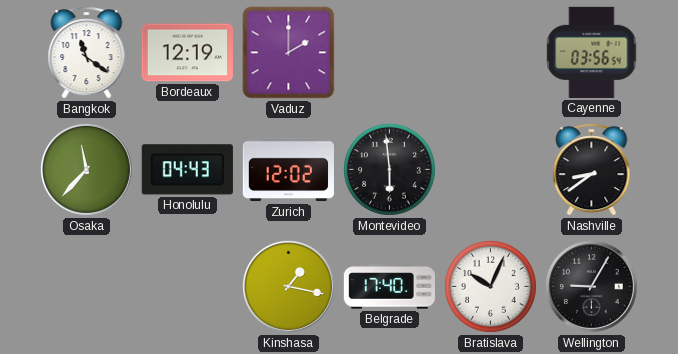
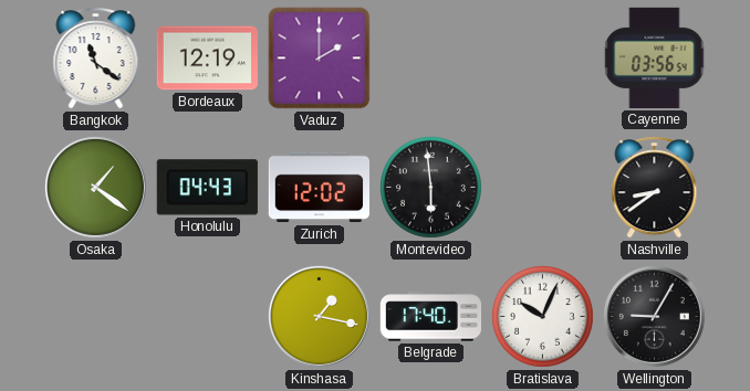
Osaka: 11:37 -> 1:21
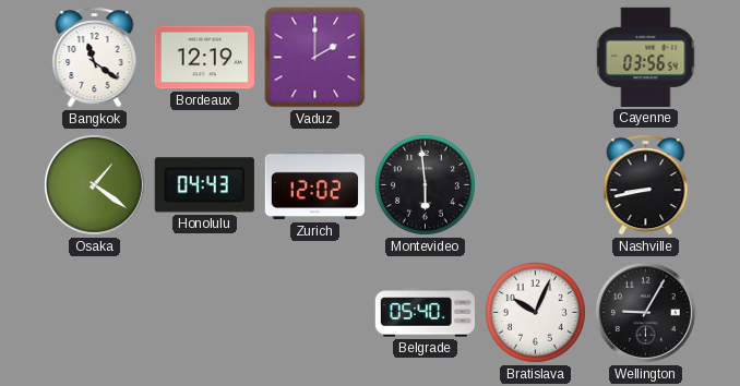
Nashville: 8:39 -> 8:43
Kinshasa: 1:17 -> none
Belgrade: 17:40 -> 05:40
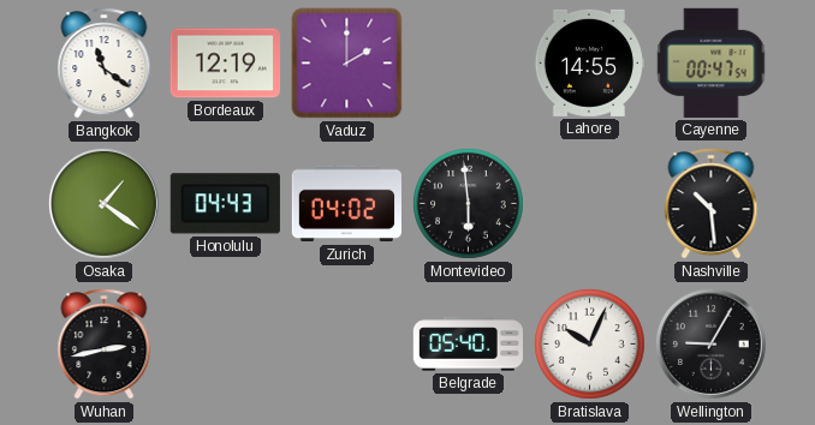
Lahore: none -> 14:55
Cayenne: 03:56 -> 00:47
Zurich: 12:02 -> 04:02
Nashville: 8:43 -> 10:29
Wuhan: none -> 2:43
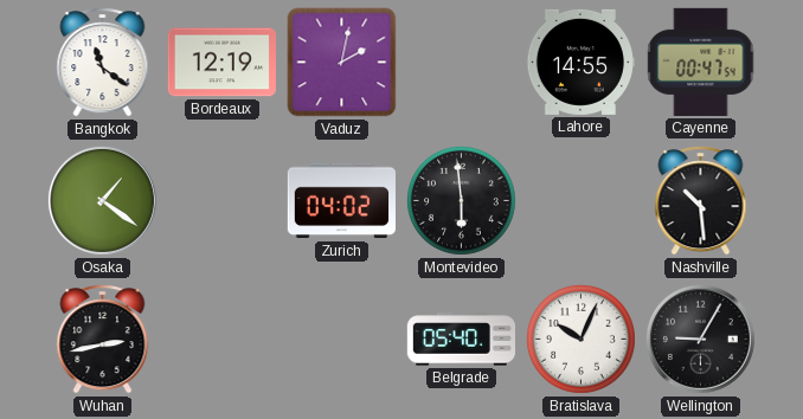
Vaduz: 2:00 -> 2:02
Honolulu: 04:43 -> none
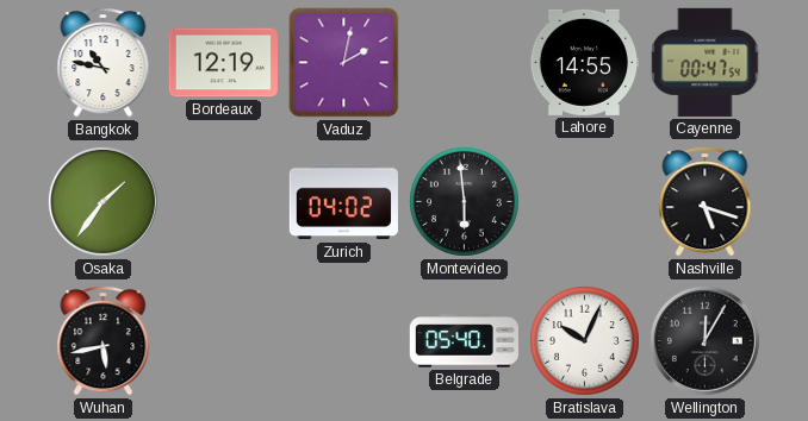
Bangkok: 11:21 -> 10:47
Osaka: 1:21 -> 1:36
Nashville: 10:29 -> 5:18
Wuhan: 2:43 -> 5:43
Wellington: 9:05 -> 12:05
